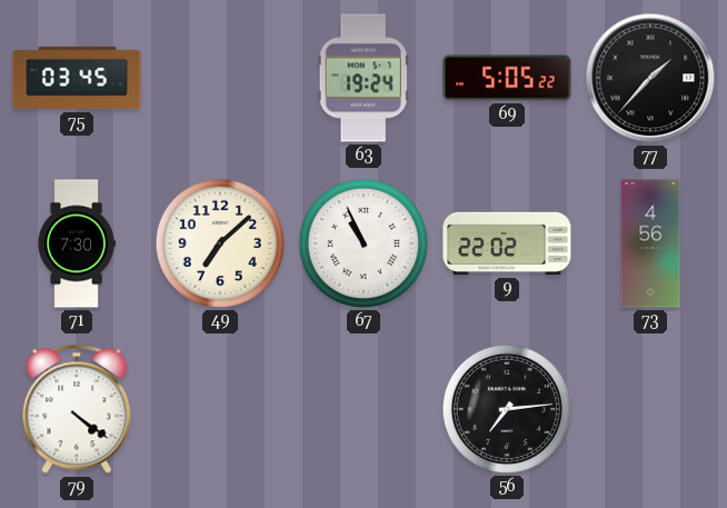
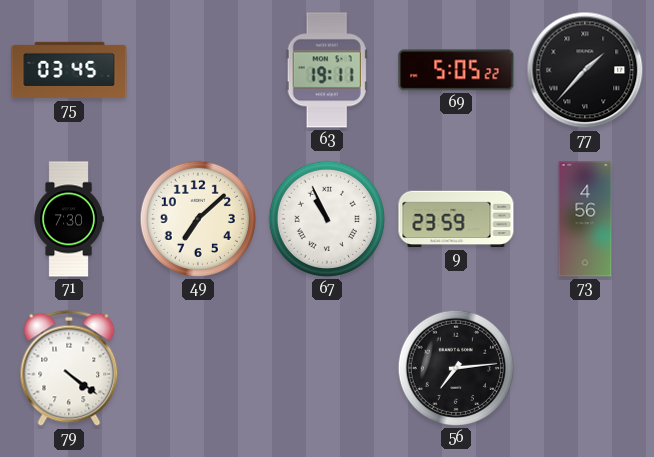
63: 19:24 -> 19:11
9: 22:02 -> 23:59
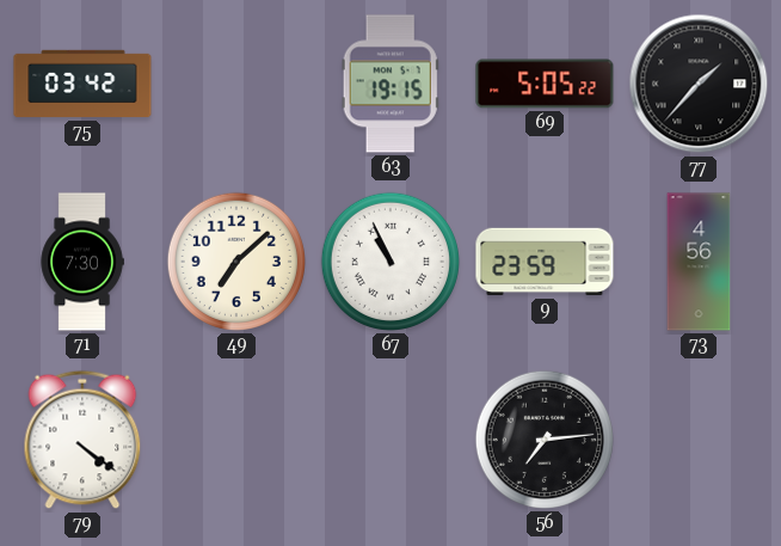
75: 03:45 -> 03:42
63: 19:11 -> 19:15
